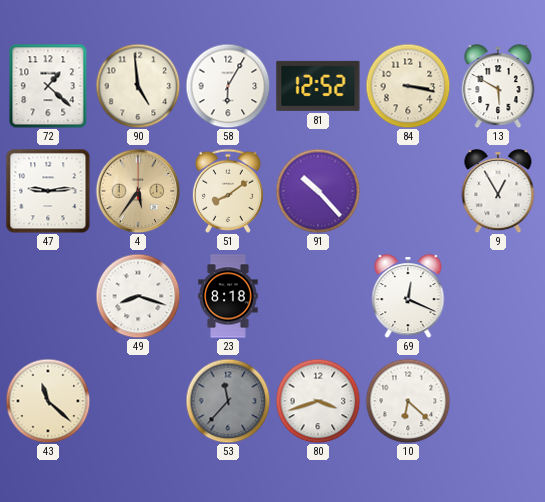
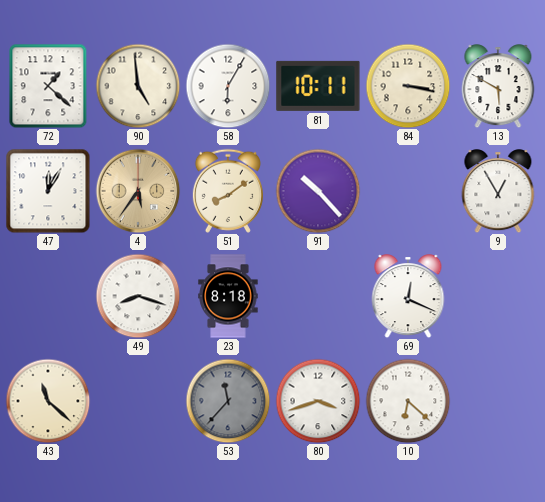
81: 12:52 -> 10:11
47: 9:14 -> 12:05
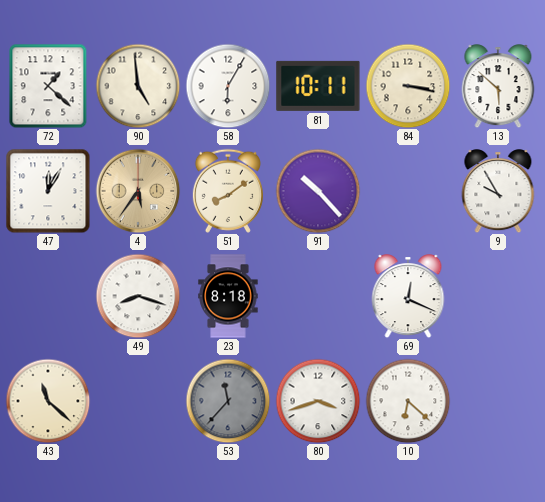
13: 5:50 -> 5:52
9: 12:55 -> 9:55
